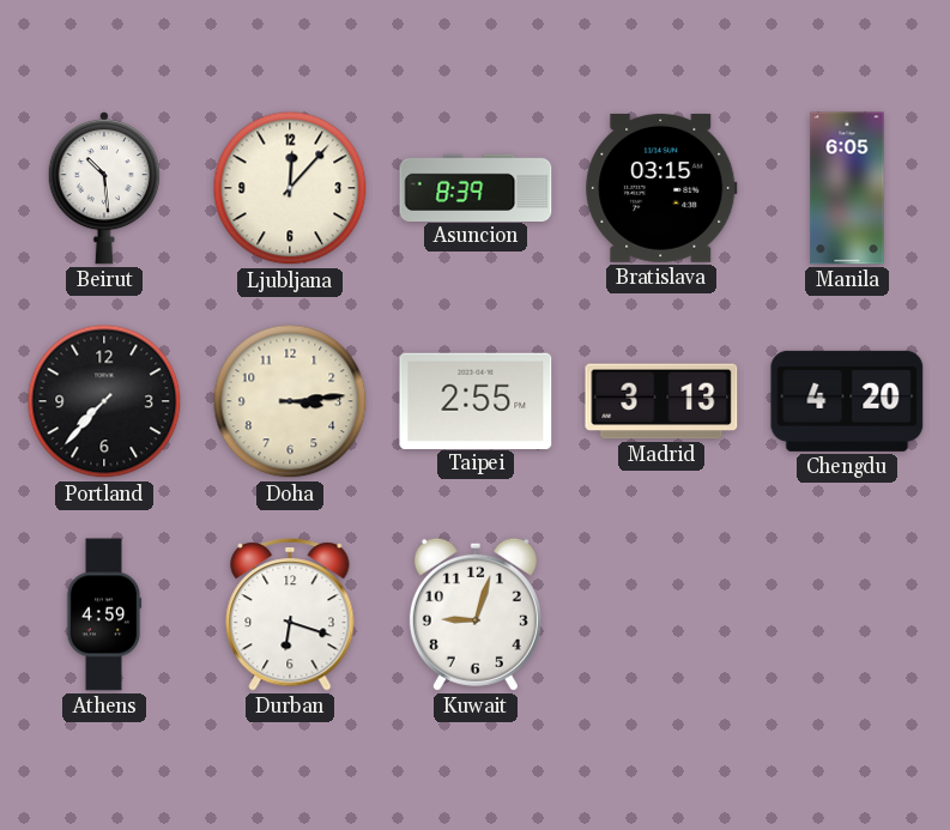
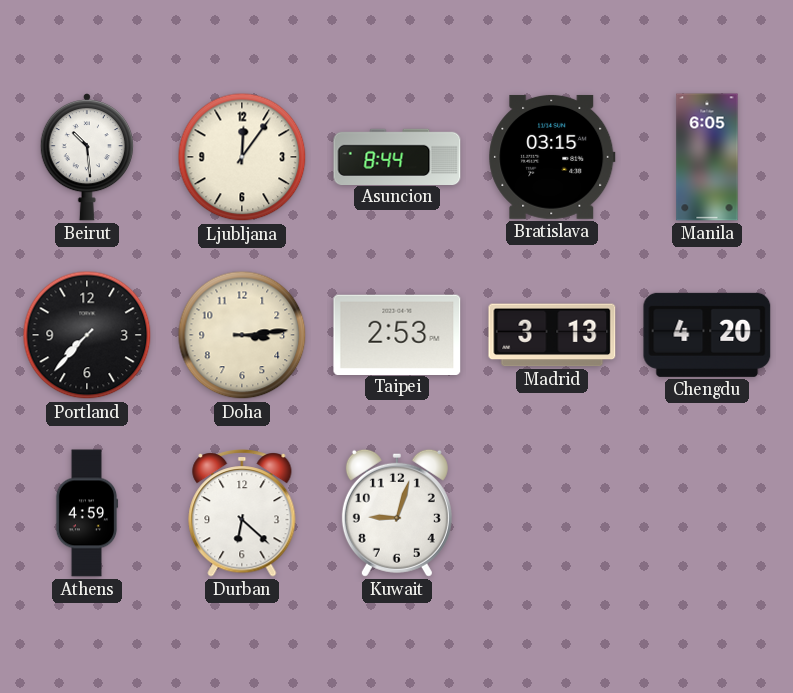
Ljubljana: 12:07 -> 12:06
Asuncion: 8:39 -> 8:44
Taipei: 2:55 -> 2:53
Durban: 6:18 -> 6:22
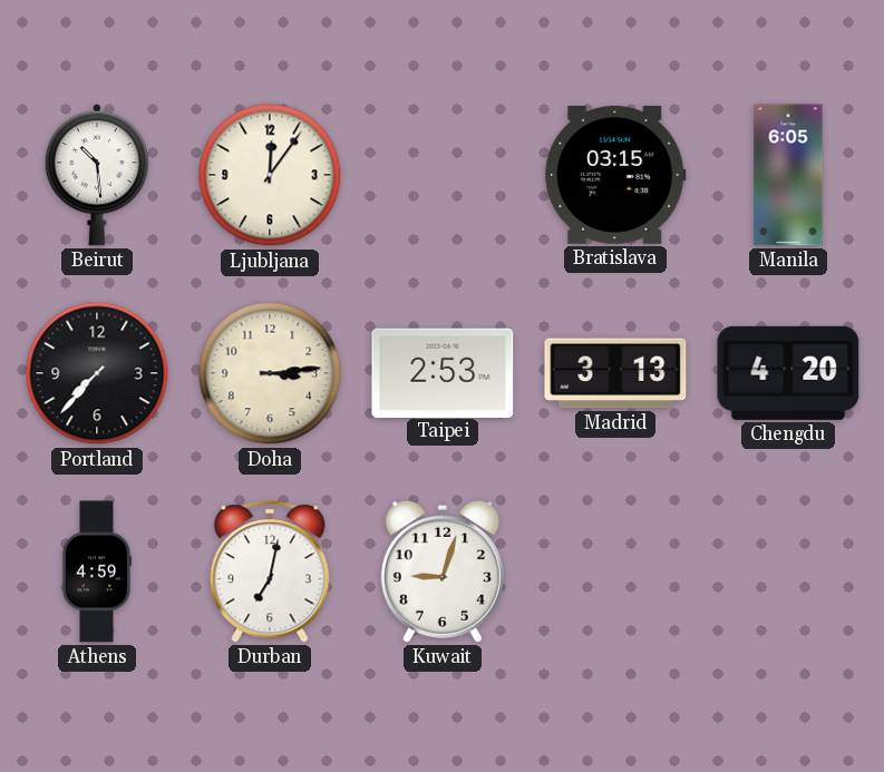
Asuncion: 8:44 -> none
Durban: 6:22 -> 7:02
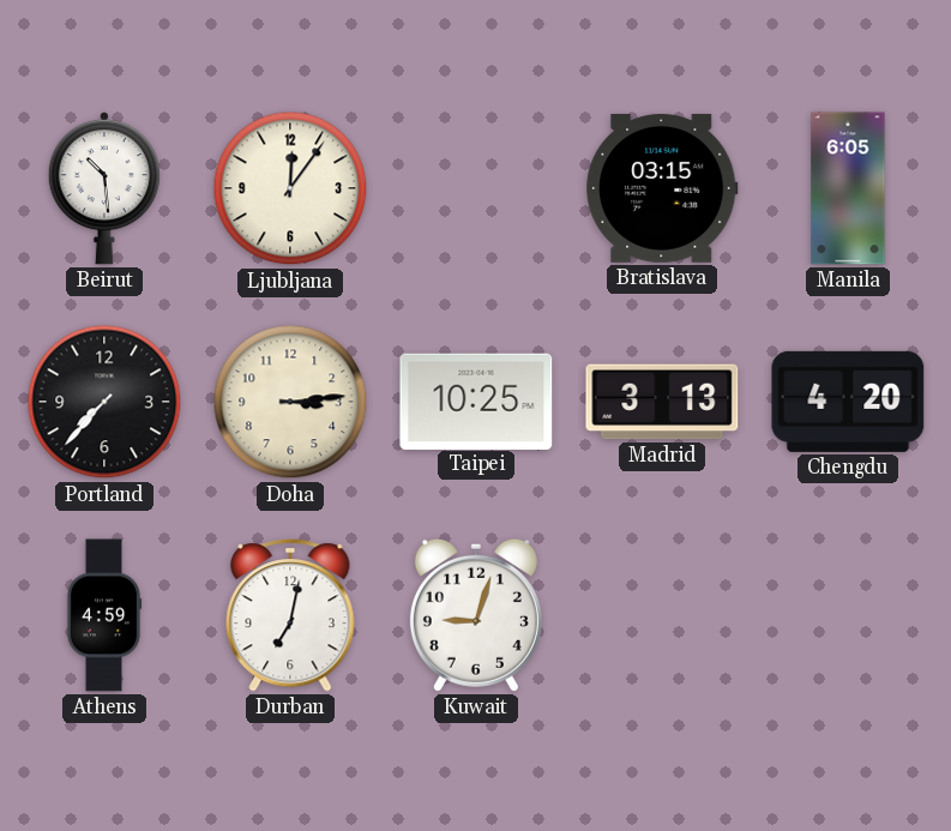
Taipei: 2:53 -> 10:25
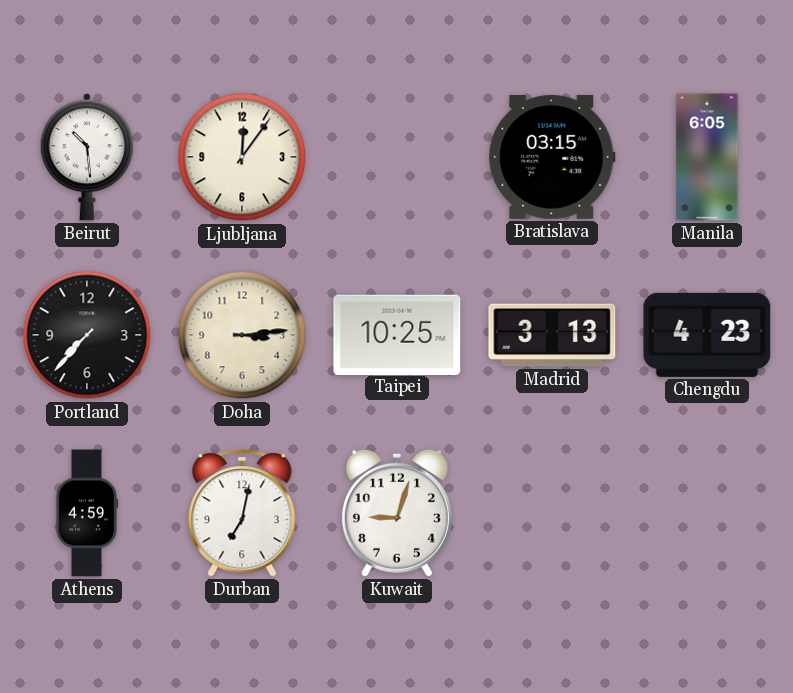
Chengdu: 4:20 -> 4:23
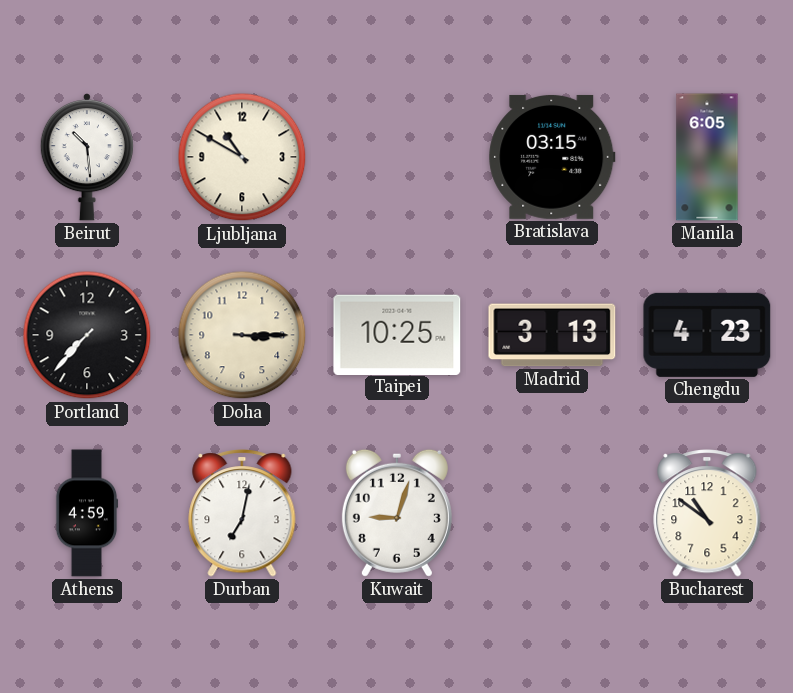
Ljubljana: 12:06 -> 10:50
Doha: 3:14 -> 3:15
Bucharest: none -> 10:51
